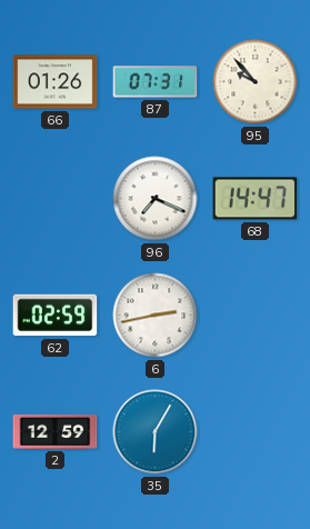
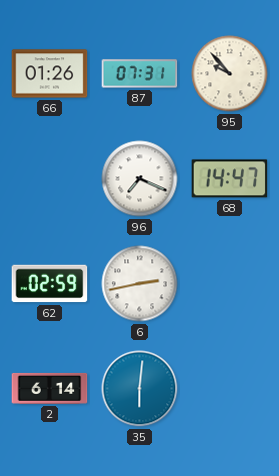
2: 12:59 -> 6:14
35: 6:05 -> 6:01
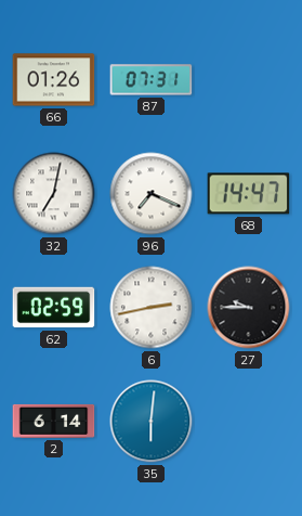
95: 9:53 -> none
32: none -> 7:02
27: none -> 9:45
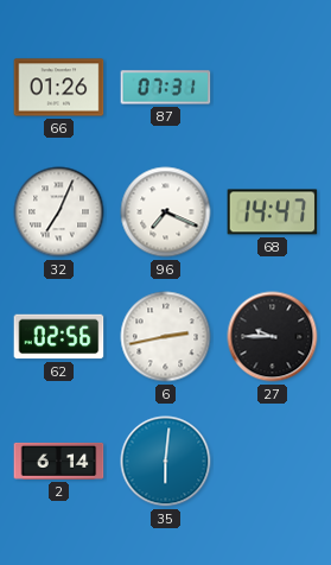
32: 7:02 -> 7:04
62: 02:59 -> 02:56
